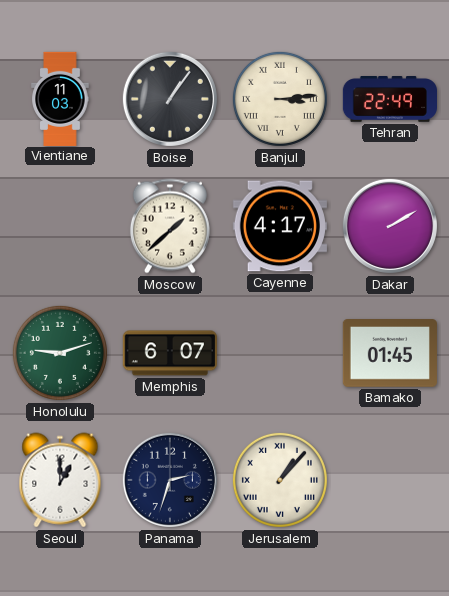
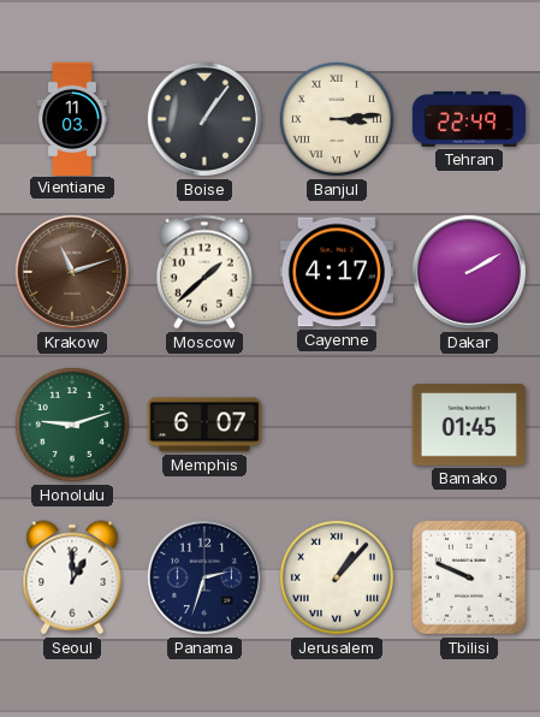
Krakow: none -> 11:12
Tbilisi: none -> 9:49
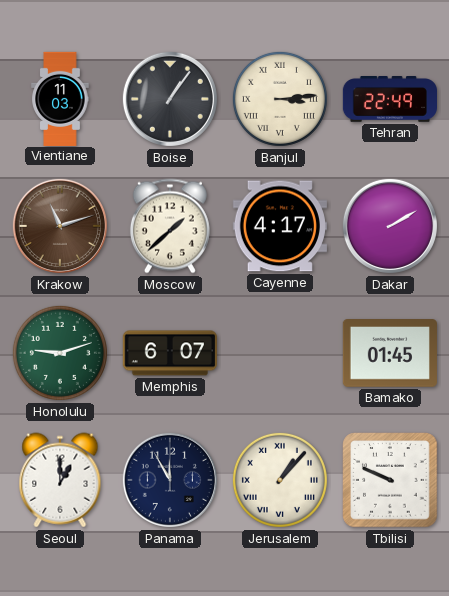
Panama: 2:33 -> 11:55
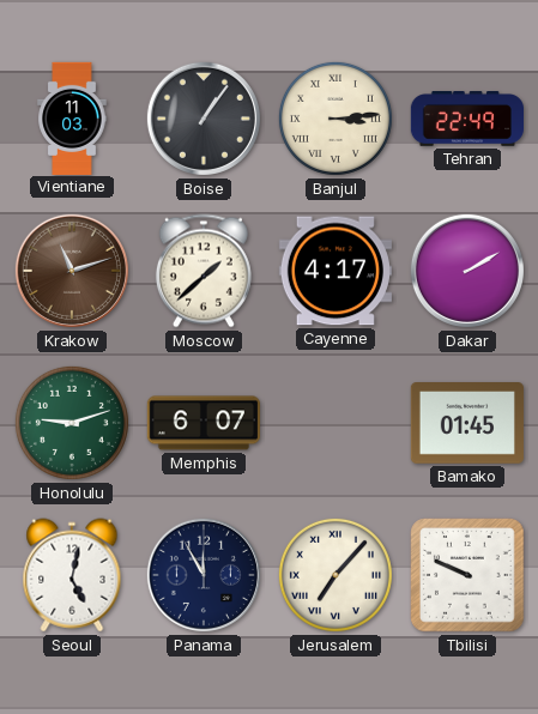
Seoul: 1:00 -> 5:02
Jerusalem: 1:07 -> 7:07
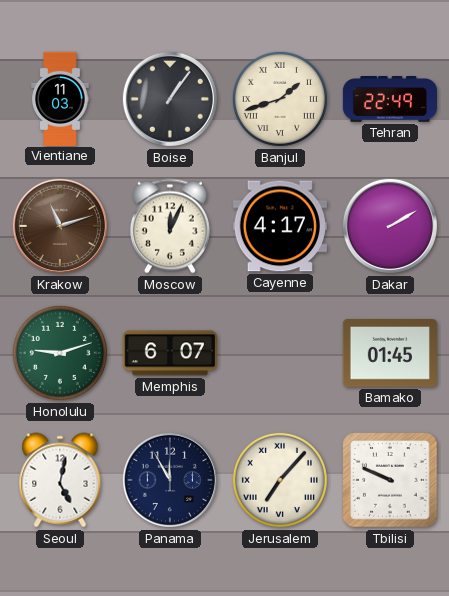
Banjul: 3:14 -> 1:42
Moscow: 1:38 -> 12:04
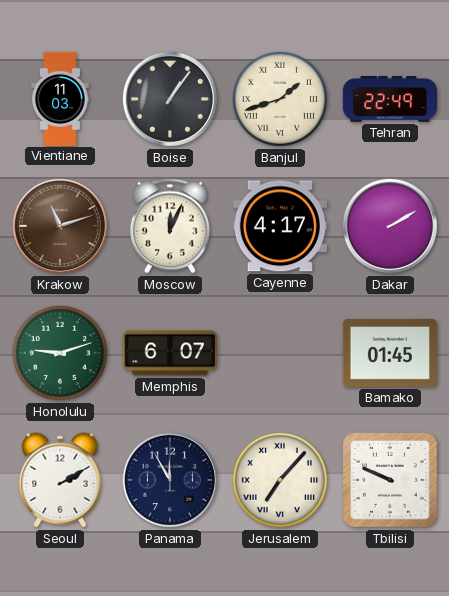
Seoul: 5:02 -> 2:10
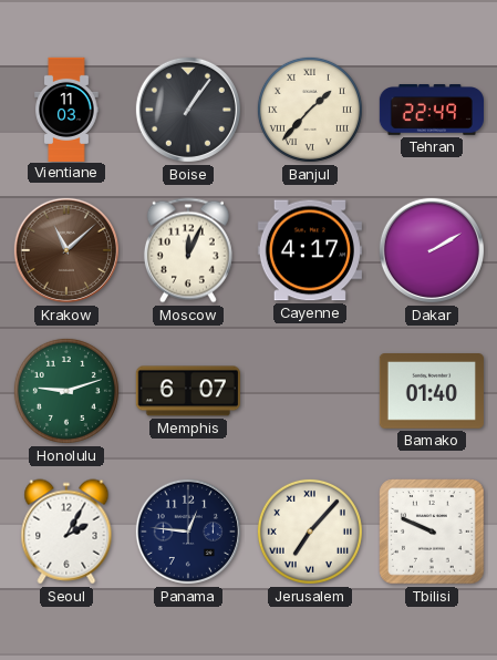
Banjul: 1:42 -> 1:37
Krakow: 11:12 -> 11:08
Bamako: 01:45 -> 01:40
Seoul: 2:10 -> 2:05
Panama: 11:55 -> 12:46
